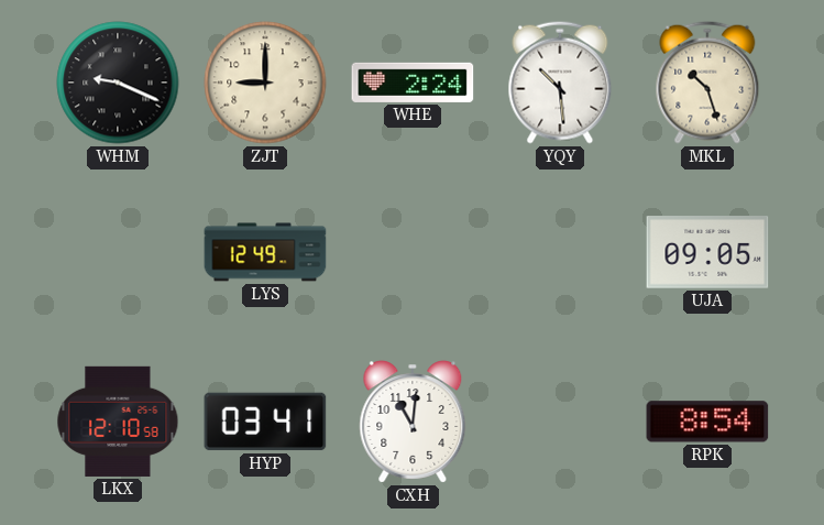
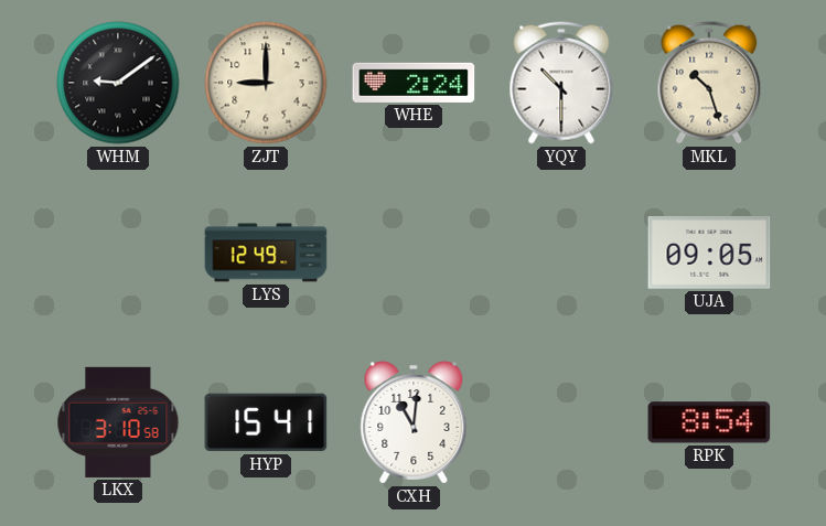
WHM: 9:19 -> 9:09
YQY: 10:29 -> 10:30
LKX: 12:10 -> 3:10
HYP: 03:41 -> 15:41
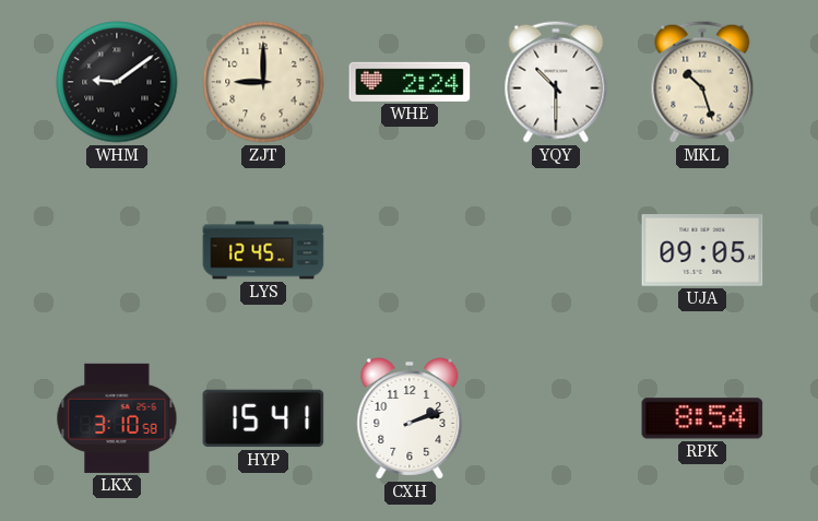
LYS: 12:49 -> 12:45
CXH: 11:01 -> 2:12
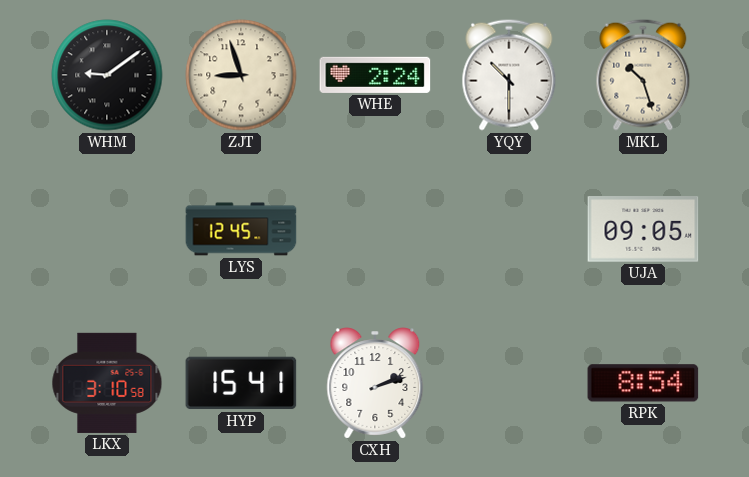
ZJT: 9:00 -> 8:57
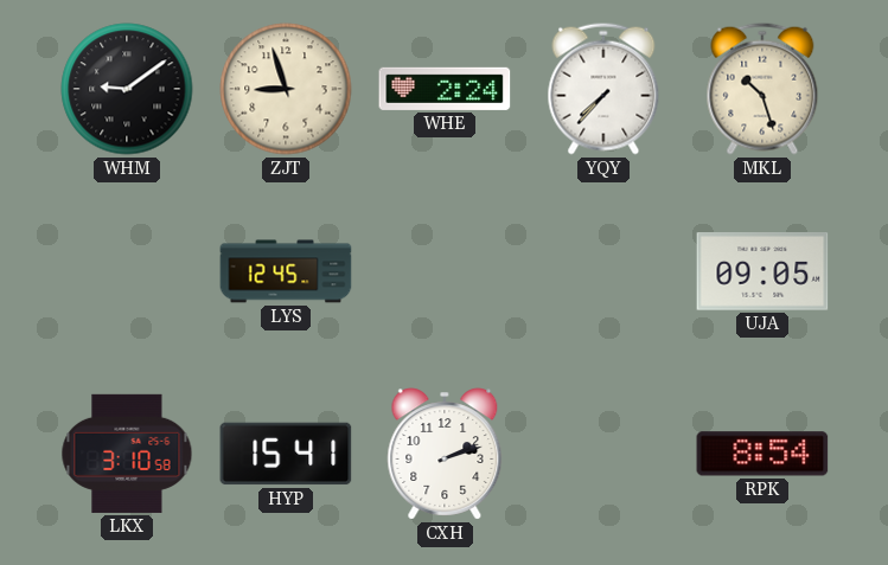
YQY: 10:30 -> 7:37
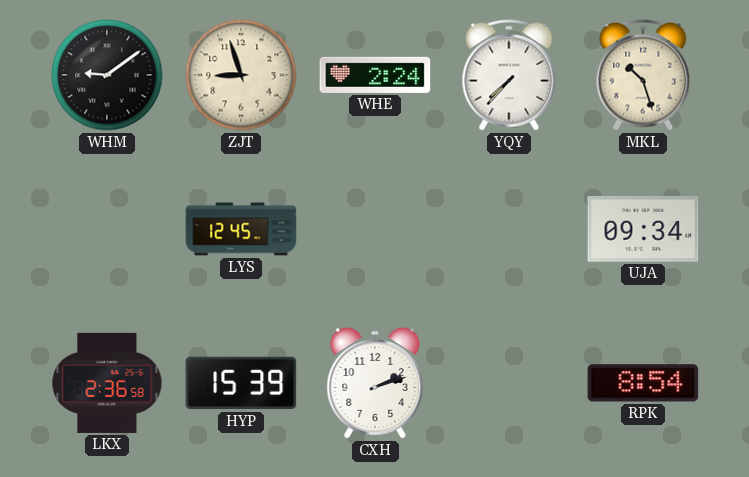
UJA: 09:05 -> 09:34
LKX: 3:10 -> 2:36
HYP: 15:41 -> 15:39
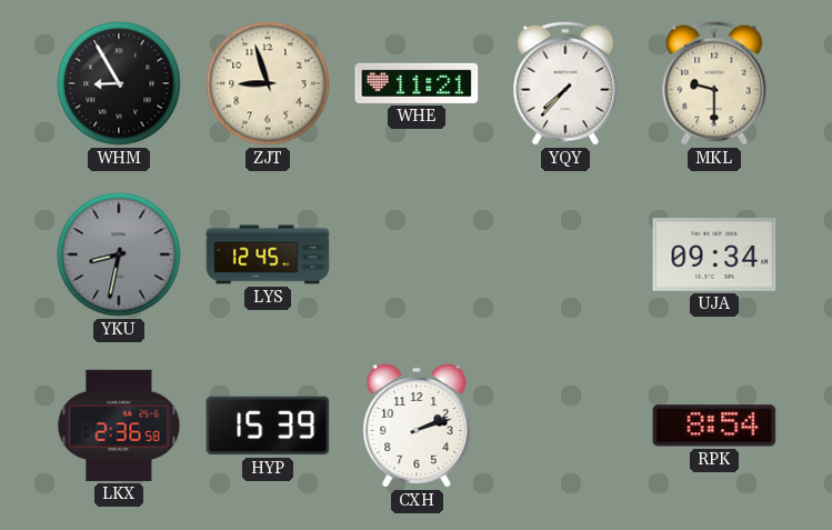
WHM: 9:09 -> 8:55
WHE: 2:24 -> 11:21
MKL: 10:27 -> 9:30
YKU: none -> 8:32
